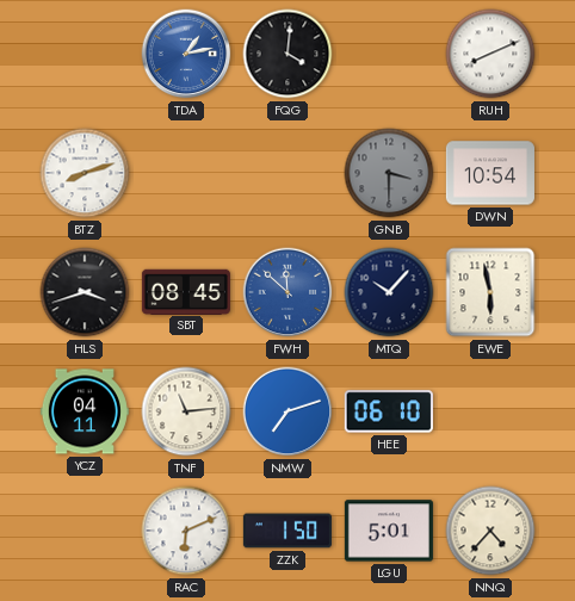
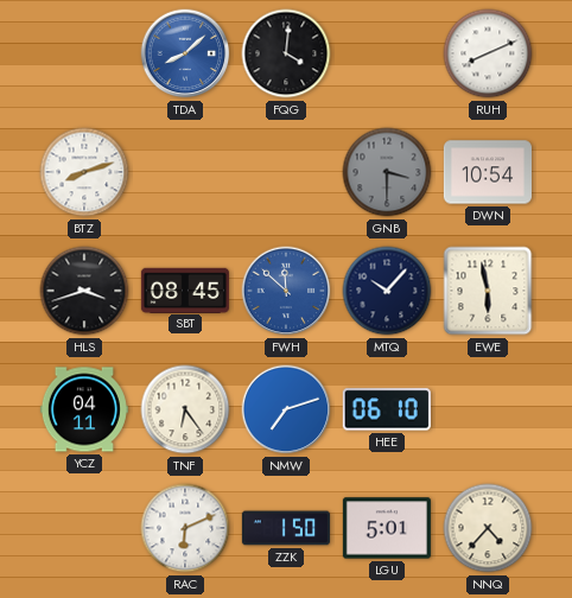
TDA: 1:13 -> 8:08
TNF: 11:14 -> 6:24
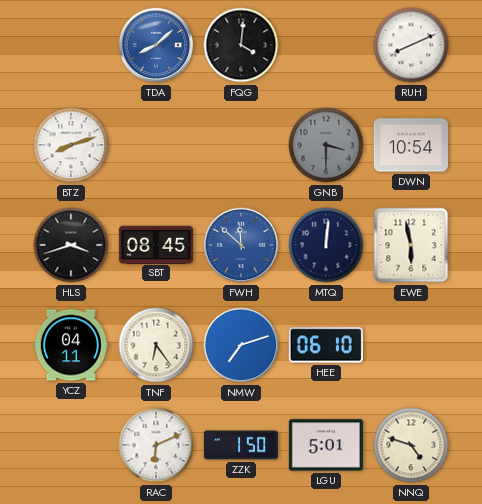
MTQ: 10:07 -> 12:01
NNQ: 4:37 -> 4:48
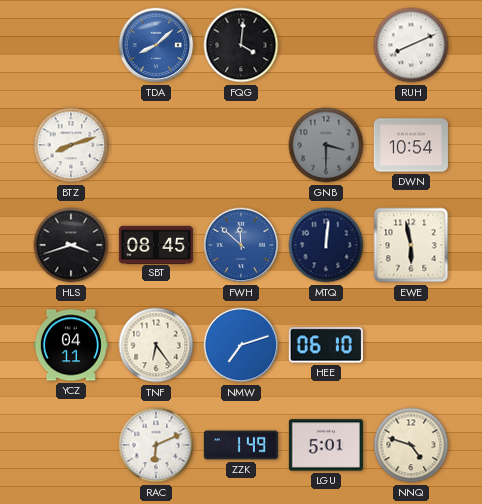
ZZK: 1:50 -> 1:49
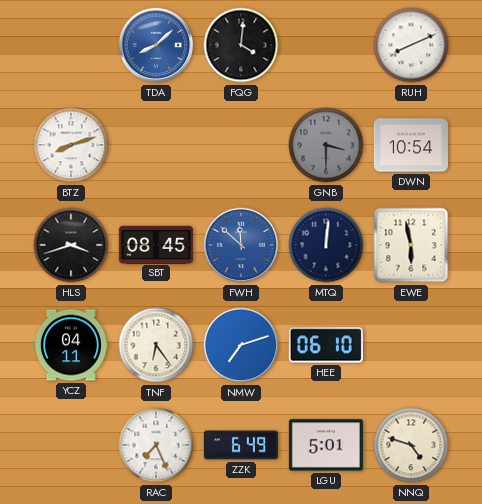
RAC: 6:11 -> 7:26
ZZK: 1:49 -> 6:49
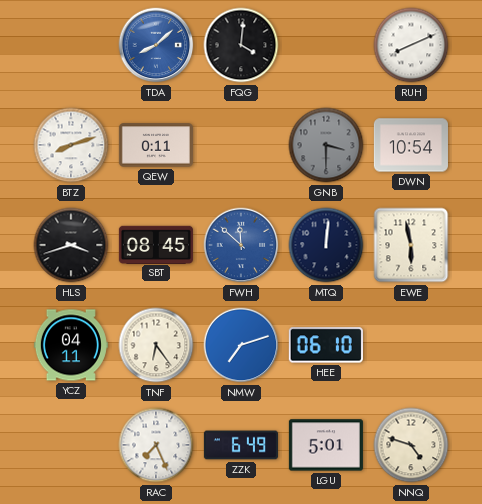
QEW: none -> 0:11
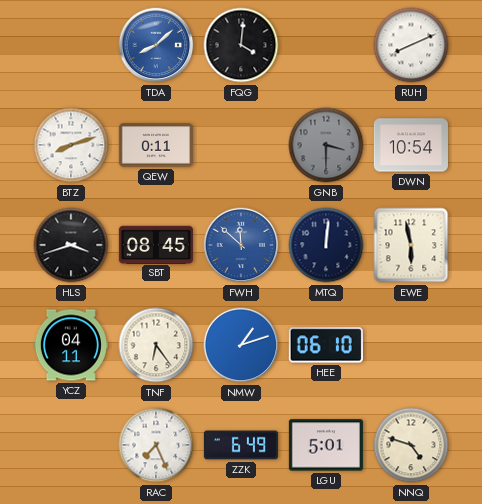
NMW: 7:12 -> 1:12
